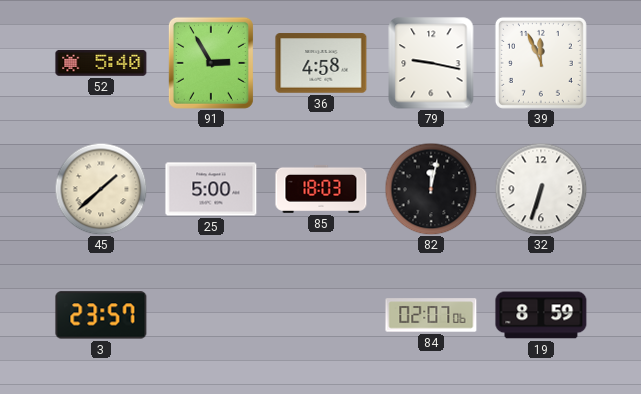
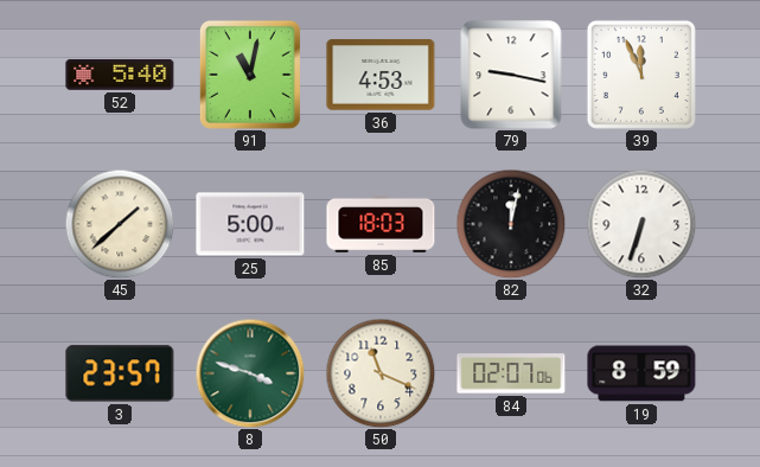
91: 2:55 -> 11:02
36: 4:58 -> 4:53
8: none -> 3:48
50: none -> 11:19
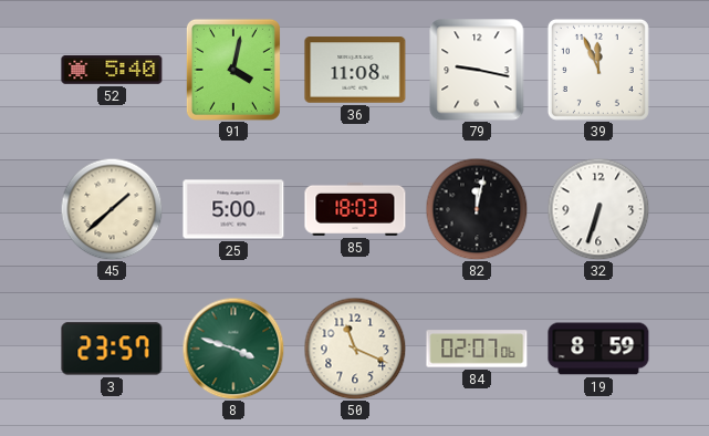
91: 11:02 -> 4:02
36: 4:53 -> 11:08
